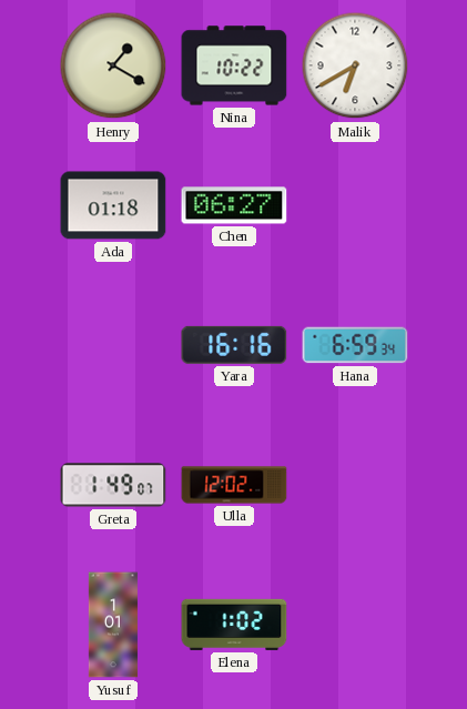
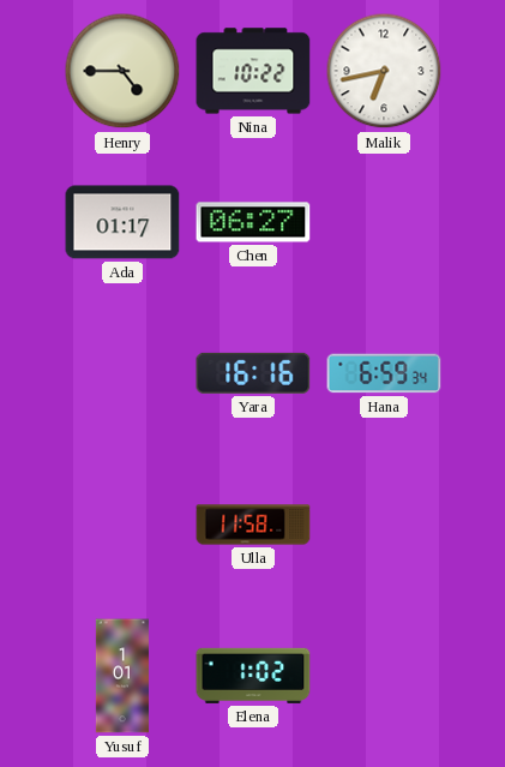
Henry: 1:20 -> 4:45
Malik: 6:40 -> 6:43
Ada: 01:18 -> 01:17
Greta: 1:49 -> none
Ulla: 12:02 -> 11:58
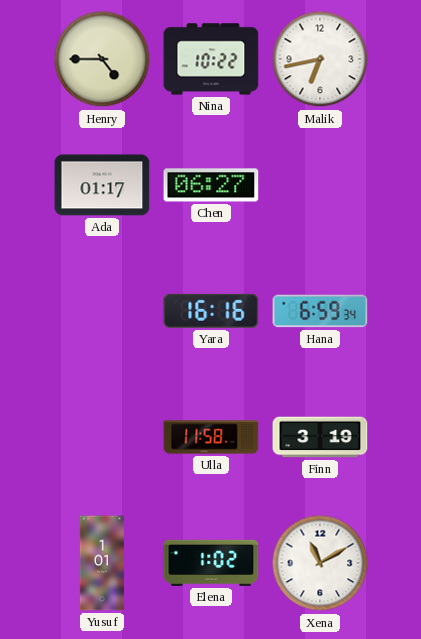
Finn: none -> 3:19
Xena: none -> 11:10
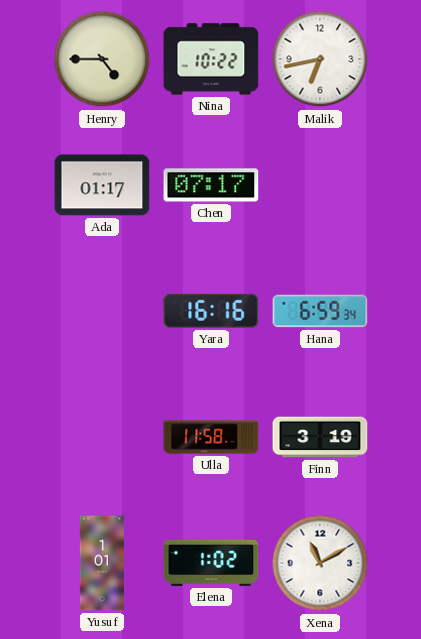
Chen: 06:27 -> 07:17
